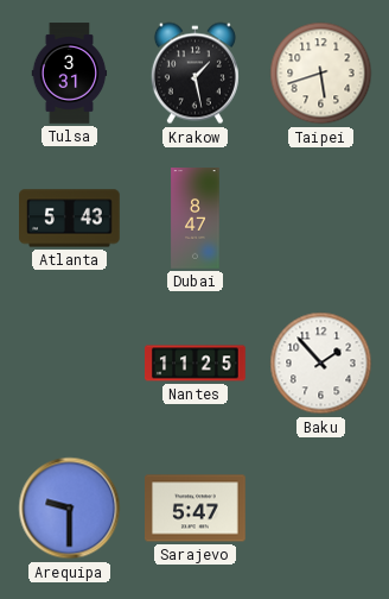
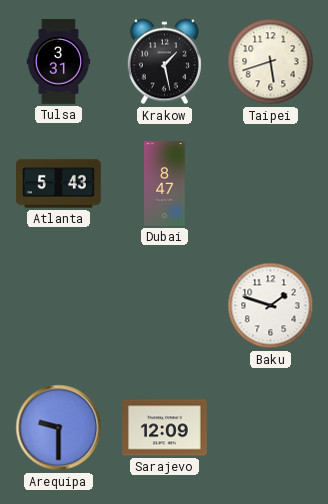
Nantes: 11:25 -> none
Baku: 1:53 -> 1:48
Sarajevo: 5:47 -> 12:09
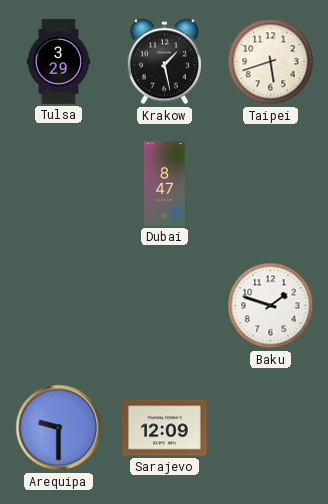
Tulsa: 3:31 -> 3:29
Atlanta: 5:43 -> none
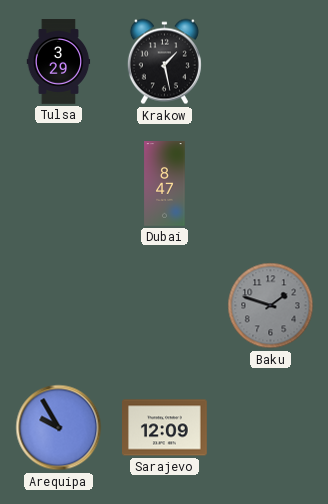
Taipei: 5:42 -> none
Baku dial: white -> grey
Arequipa: 9:30 -> 9:55
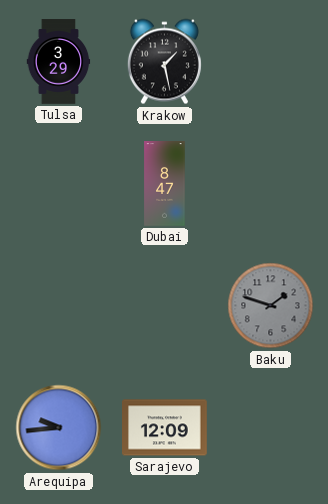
Arequipa: 9:55 -> 9:44
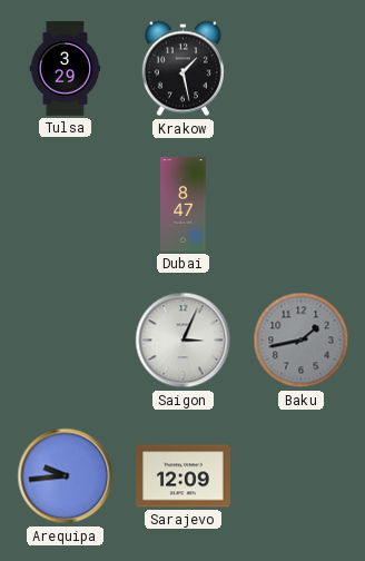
Saigon: none -> 3:04
Baku: 1:48 -> 1:43
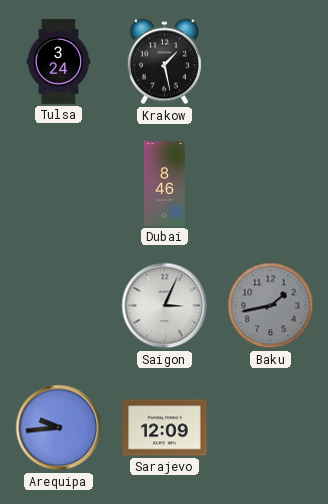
Tulsa: 3:29 -> 3:24
Dubai: 8:47 -> 8:46
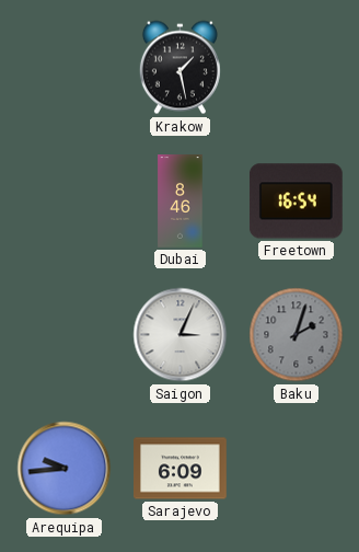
Tulsa: 3:24 -> none
Freetown: none -> 16:54
Baku: 1:43 -> 2:03
Sarajevo: 12:09 -> 6:09
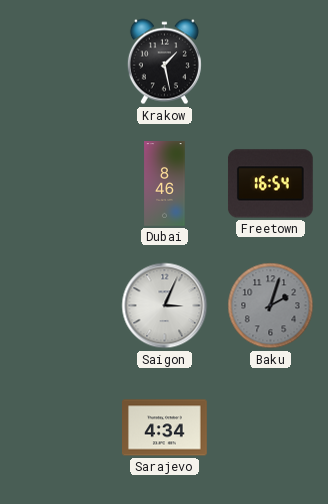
Arequipa: 9:44 -> none
Sarajevo: 6:09 -> 4:34
